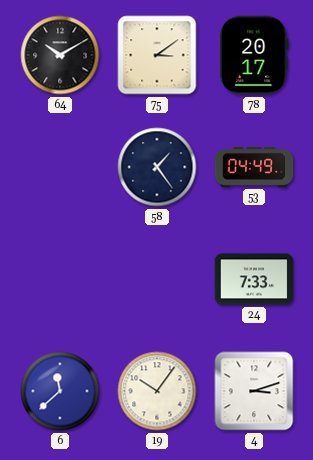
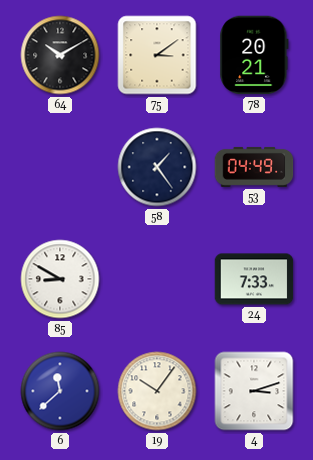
78: 20:17 -> 20:21
85: none -> 8:50
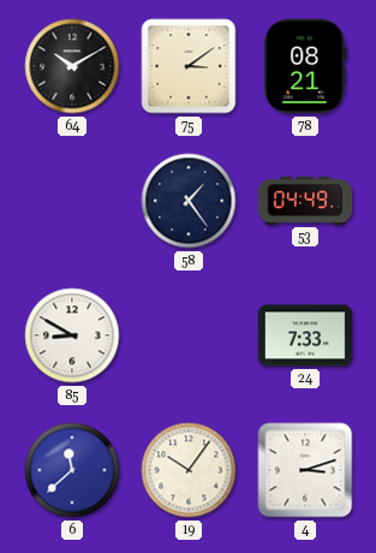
78: 20:21 -> 08:21
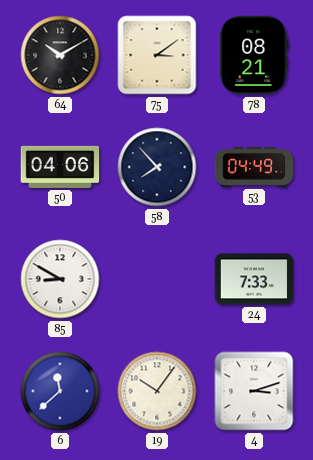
50: none -> 04:06
58: 1:24 -> 7:53
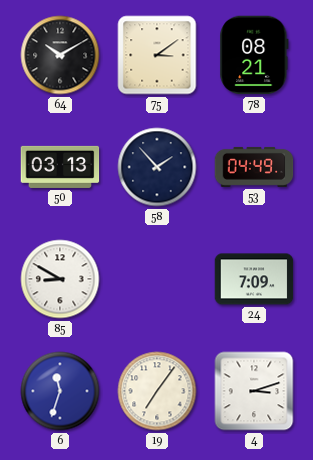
50: 04:06 -> 03:13
58: 7:53 -> 1:53
24: 7:33 -> 7:09
6: 11:38 -> 11:33
19: 10:06 -> 7:06
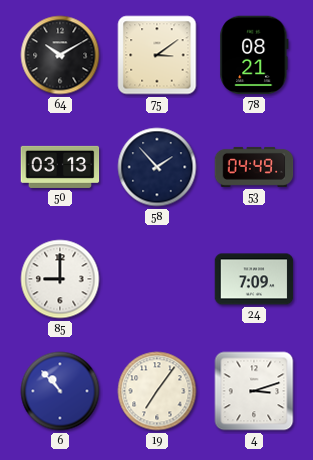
85: 8:50 -> 9:00
6: 11:33 -> 10:53
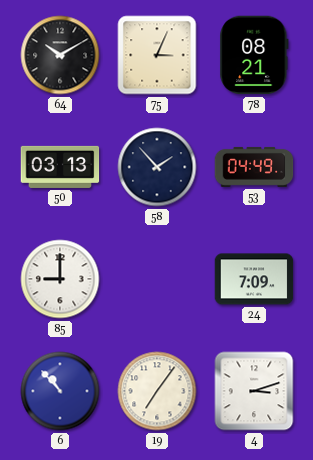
75: 3:09 -> 3:04
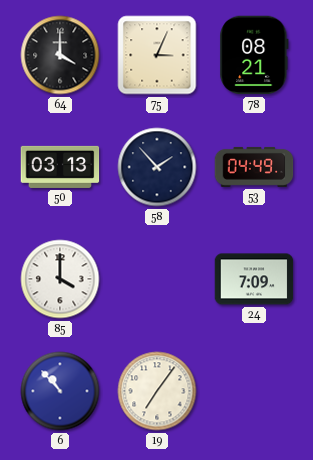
64: 10:10 -> 4:00
85: 9:00 -> 4:00
4: 3:12 -> none
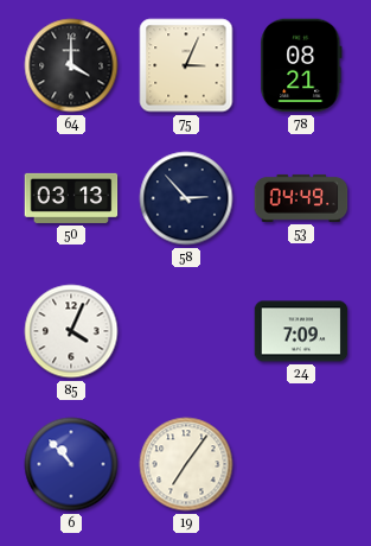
58: 1:53 -> 2:53
85: 4:00 -> 4:04
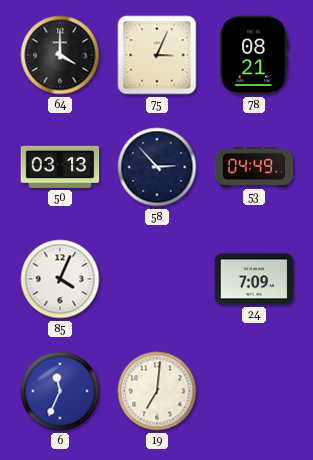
6: 10:53 -> 11:34
19: 7:06 -> 7:01
